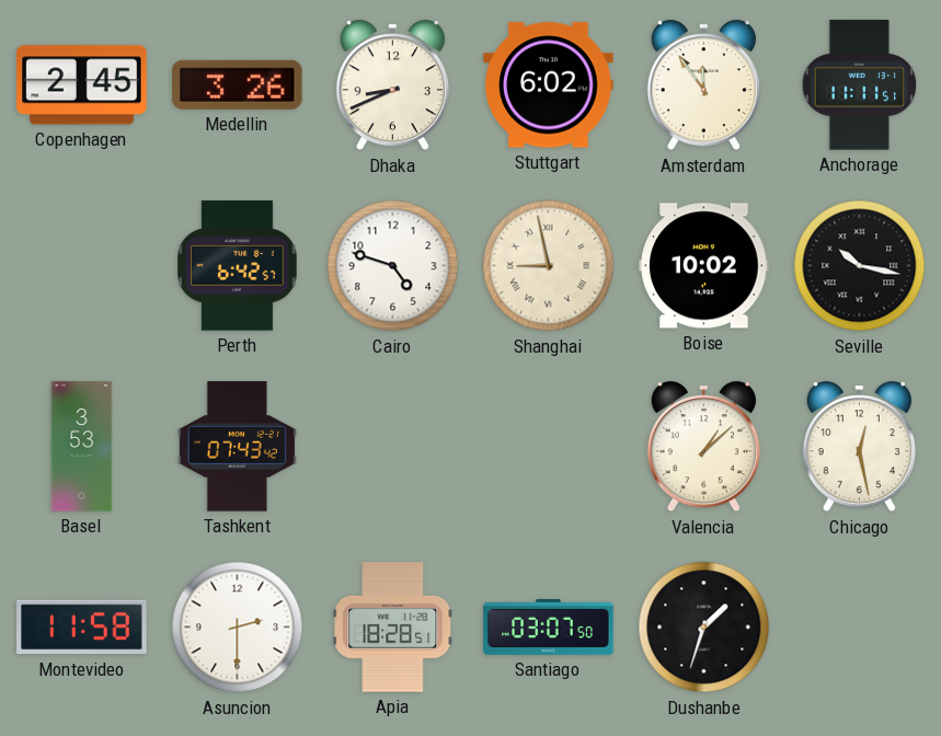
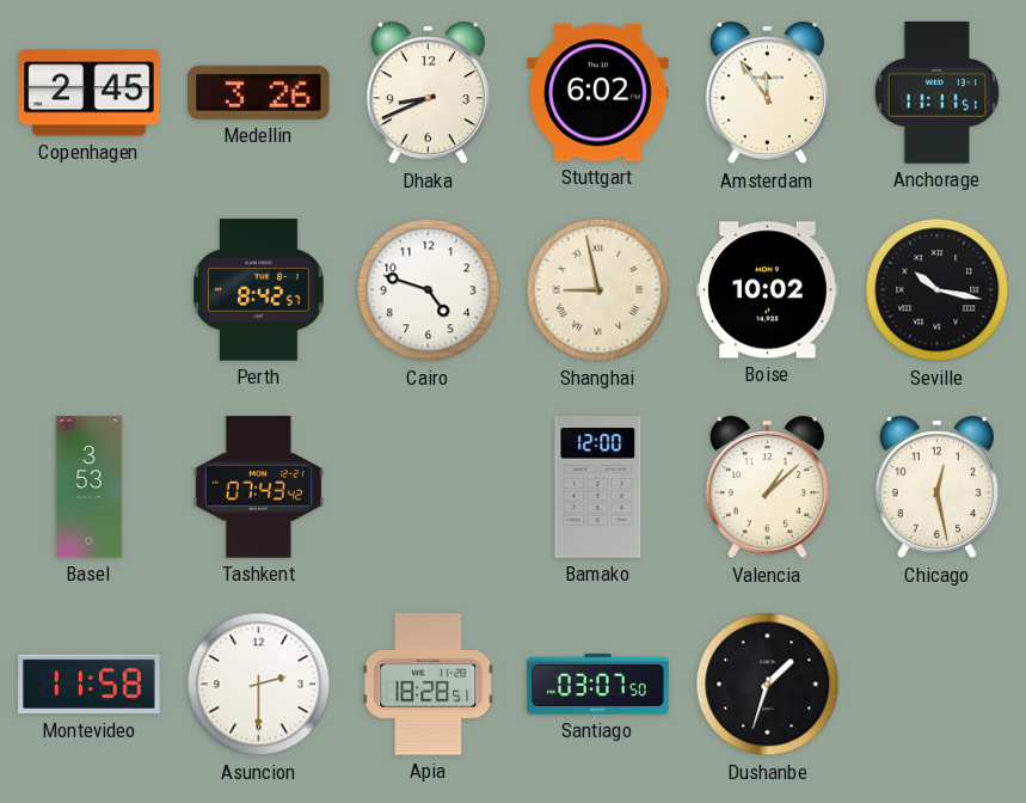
Perth: 6:42 -> 8:42
Bamako: none -> 12:00
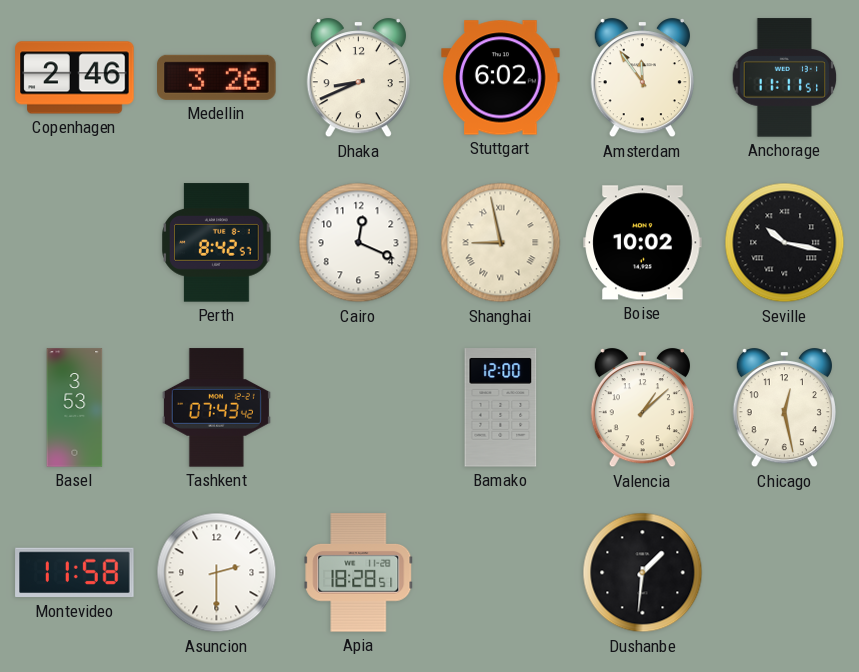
Copenhagen: 2:45 -> 2:46
Cairo: 4:48 -> 12:19
Santiago: 03:07 -> none
Dushanbe: 1:33 -> 1:31
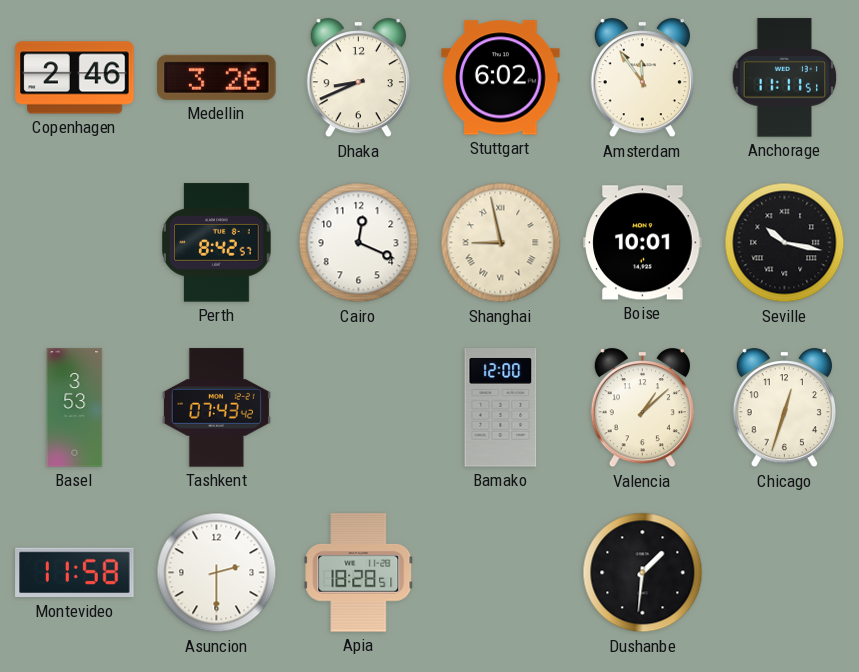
Boise: 10:02 -> 10:01
Chicago: 12:28 -> 12:33
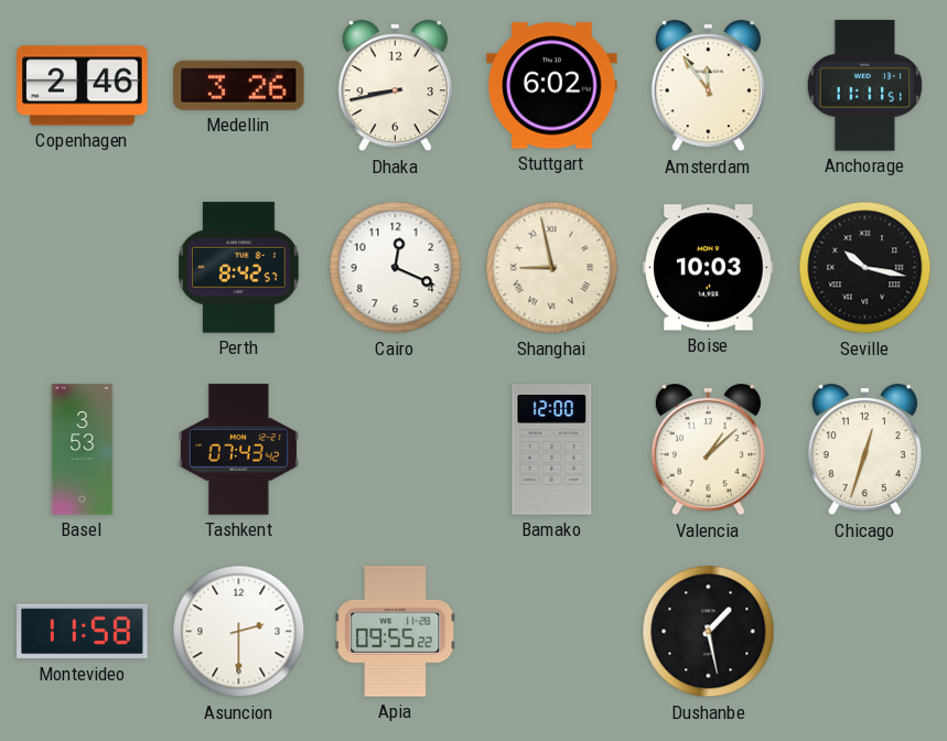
Dhaka: 8:41 -> 8:43
Boise: 10:01 -> 10:03
Apia: 18:28 -> 09:55
Dushanbe: 1:31 -> 1:28
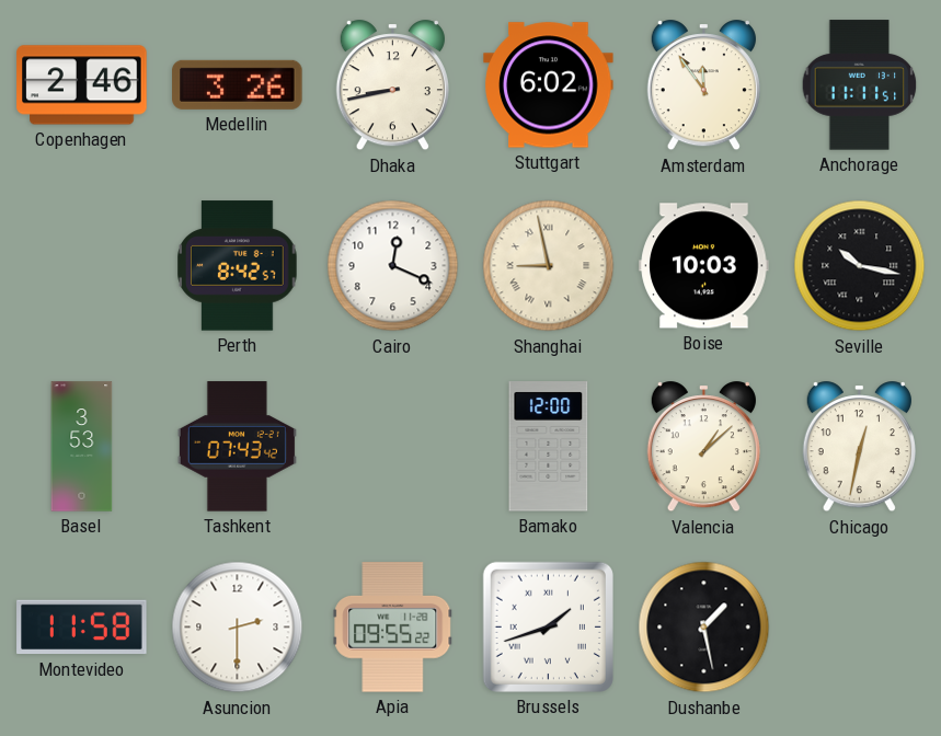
Chicago: 12:33 -> 12:32
Brussels: none -> 1:42
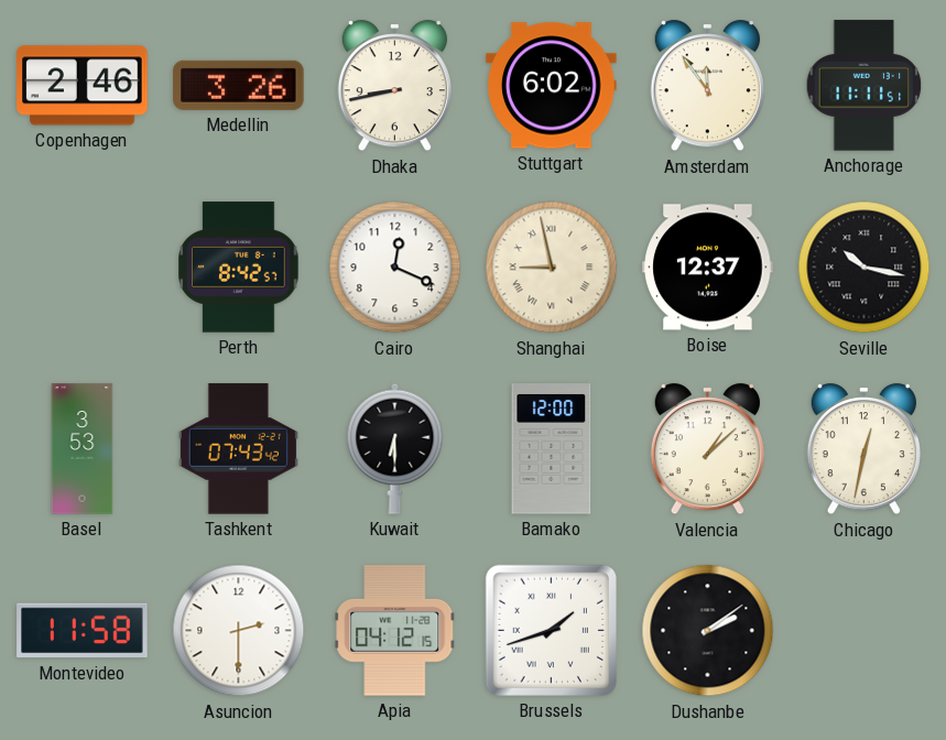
Boise: 10:03 -> 12:37
Kuwait: none -> 6:30
Apia: 09:55 -> 04:12
Dushanbe: 1:28 -> 2:09
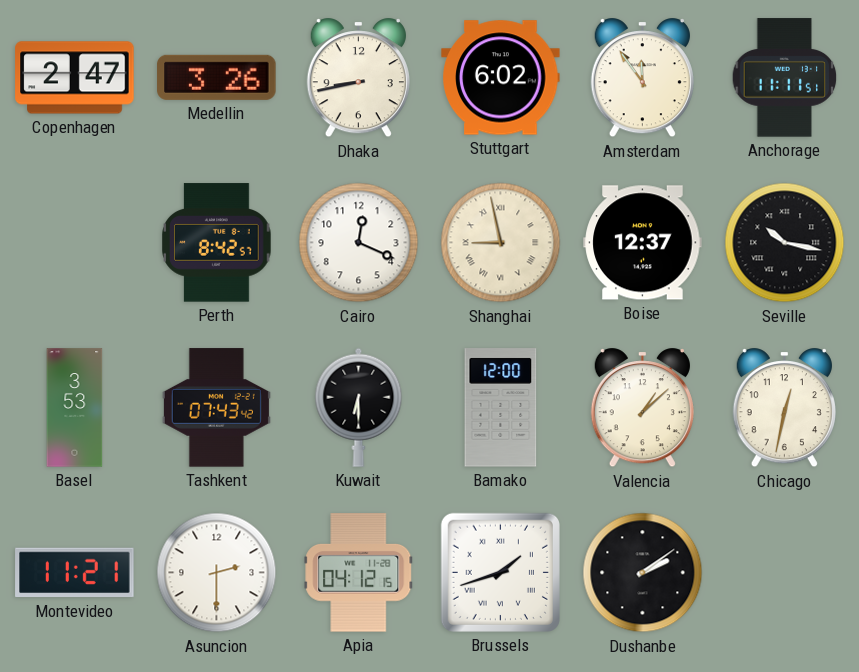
Copenhagen: 2:46 -> 2:47
Montevideo: 11:58 -> 11:21
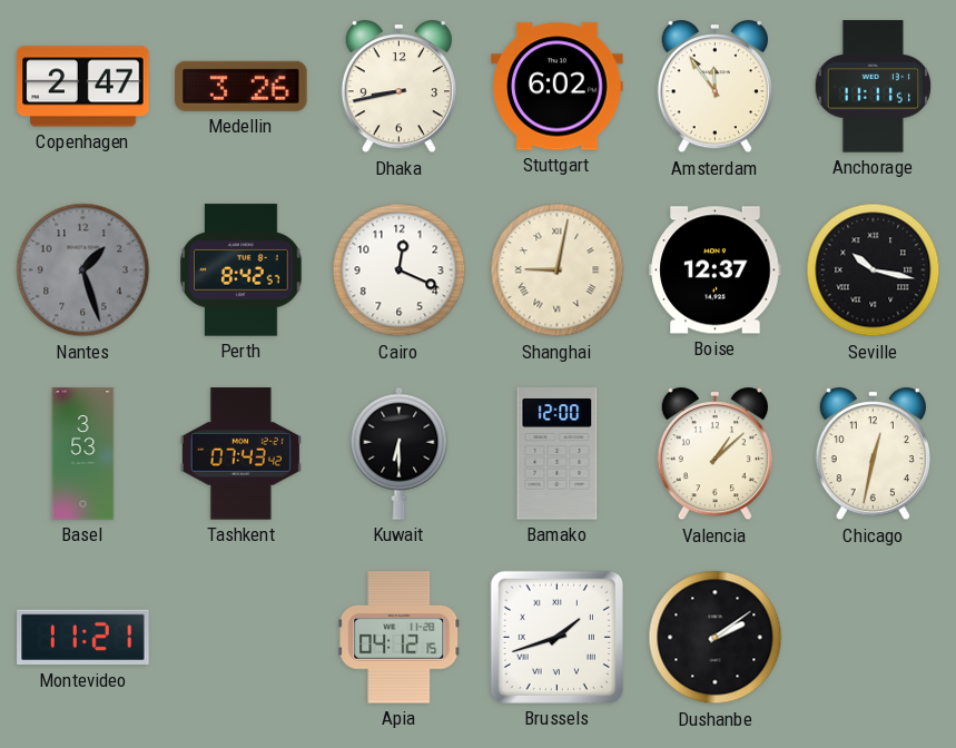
Nantes: none -> 1:27
Shanghai: 8:58 -> 9:02
Asuncion: 2:30 -> none
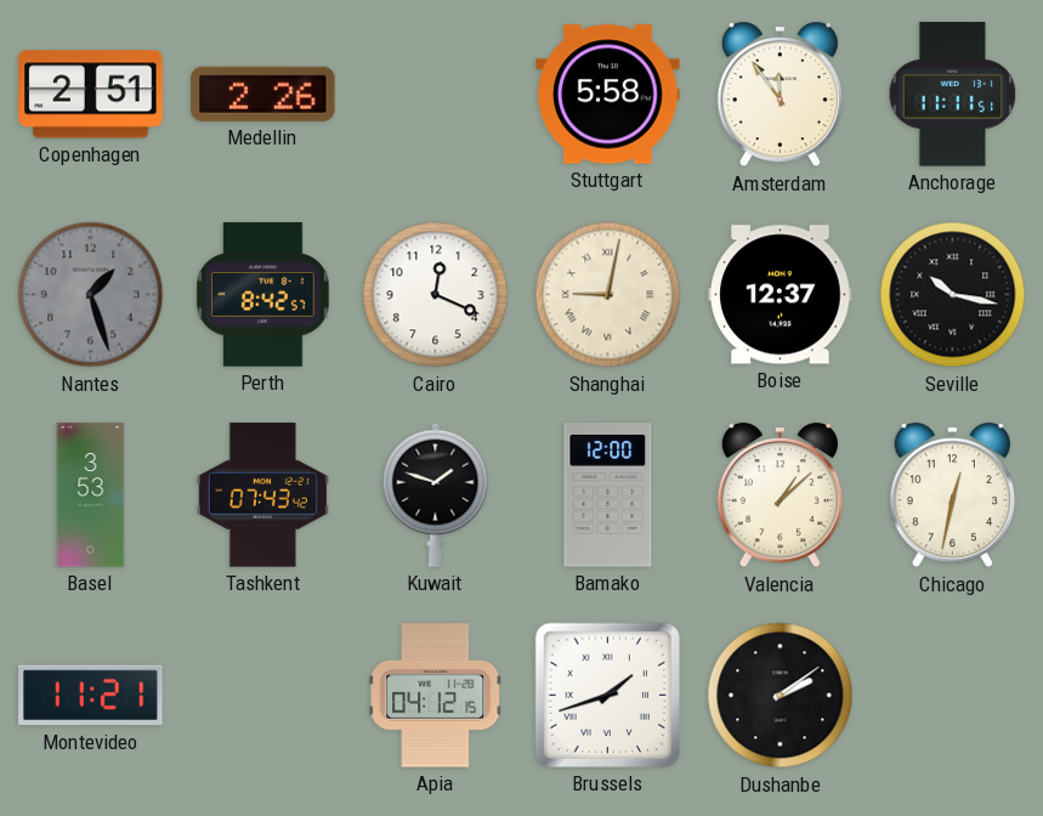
Copenhagen: 2:47 -> 2:51
Medellin: 3:26 -> 2:26
Dhaka: 8:43 -> none
Stuttgart: 6:02 -> 5:58
Kuwait: 6:30 -> 1:48
